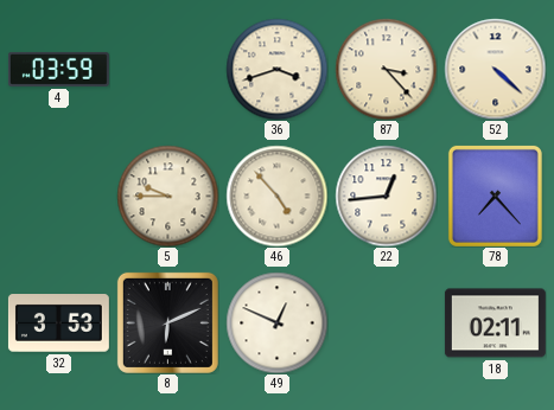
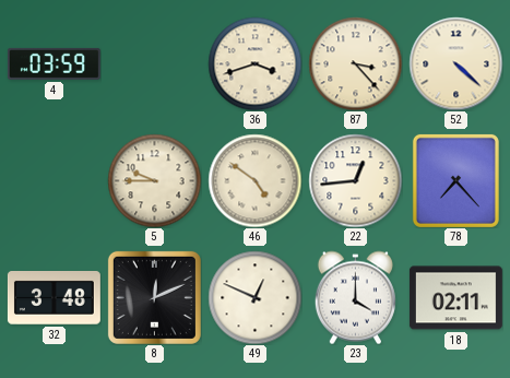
46: 4:53 -> 4:51
32: 3:53 -> 3:48
8: 6:11 -> 12:11
23: none -> 4:00
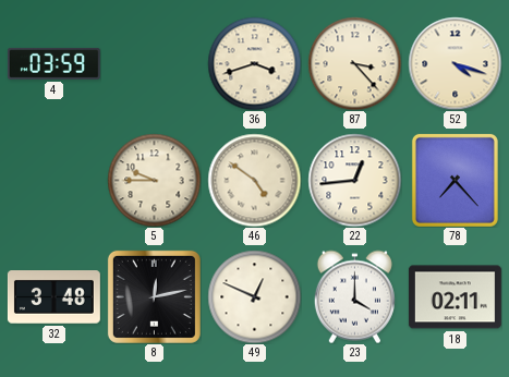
52: 4:22 -> 4:18
8: 12:11 -> 12:13
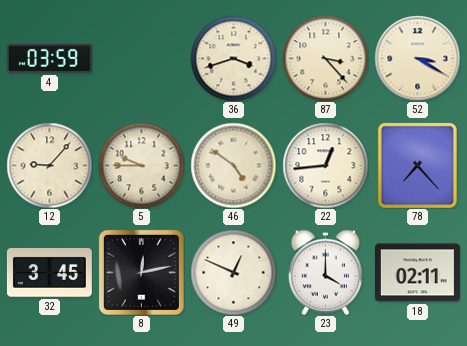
52: 4:18 -> 3:20
12: none -> 9:07
32: 3:48 -> 3:45
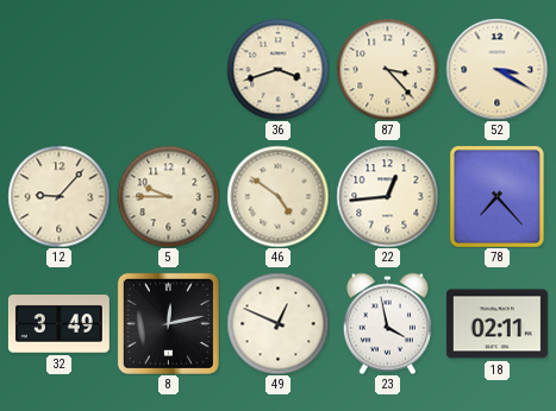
4: 03:59 -> none
32: 3:45 -> 3:49
23: 4:00 -> 3:58
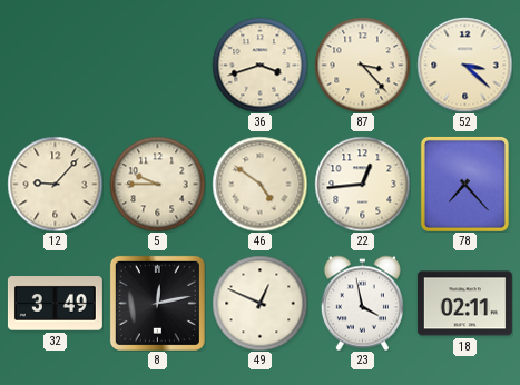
52: 3:20 -> 3:22
